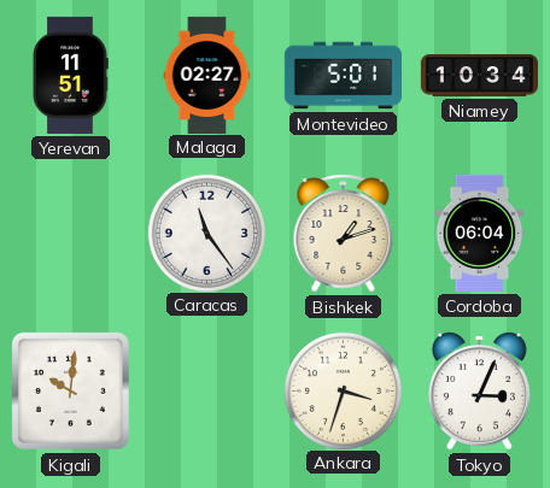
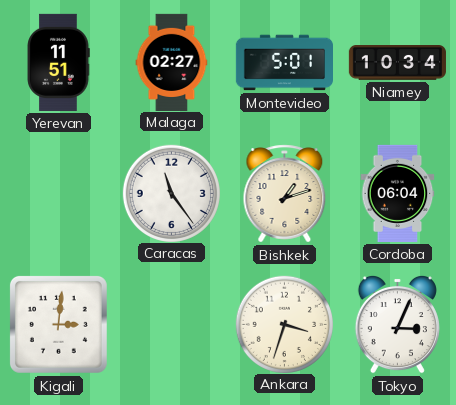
Kigali: 10:01 -> 3:01
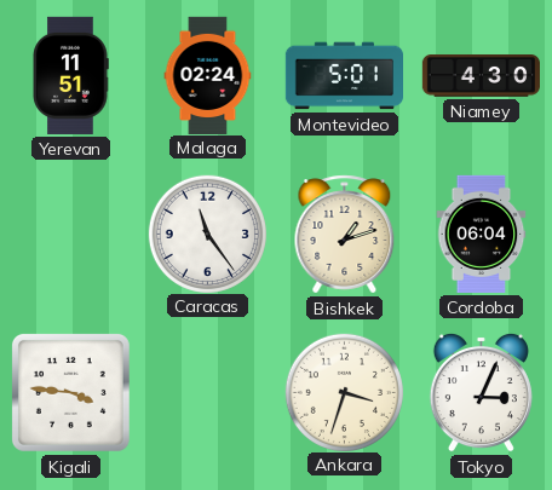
Malaga: 02:27 -> 02:24
Niamey: 10:34 -> 4:30
Kigali: 3:01 -> 3:46
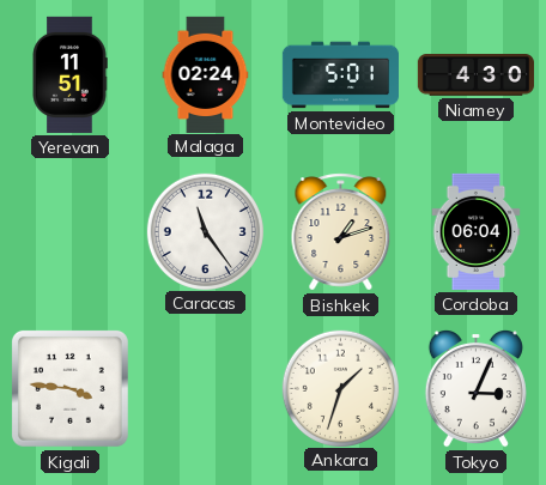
Ankara: 3:33 -> 1:33
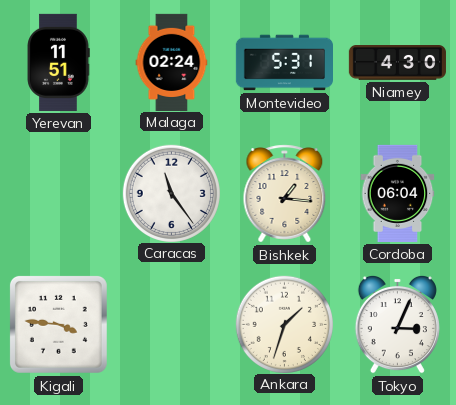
Montevideo: 5:01 -> 5:31
Bishkek: 1:12 -> 1:16
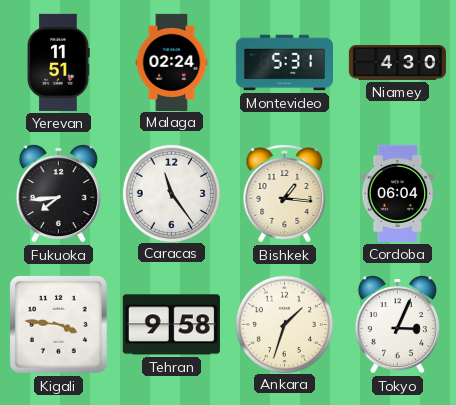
Fukuoka: none -> 7:44
Tehran: none -> 9:58
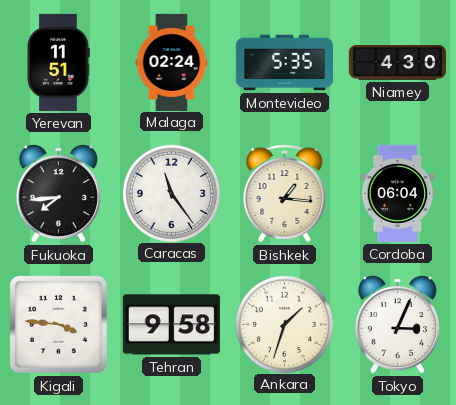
Montevideo: 5:31 -> 5:35
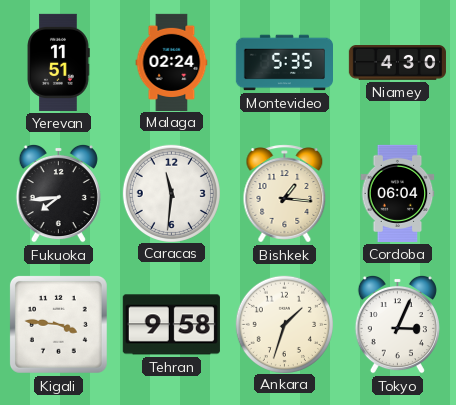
Caracas: 11:24 -> 11:31
